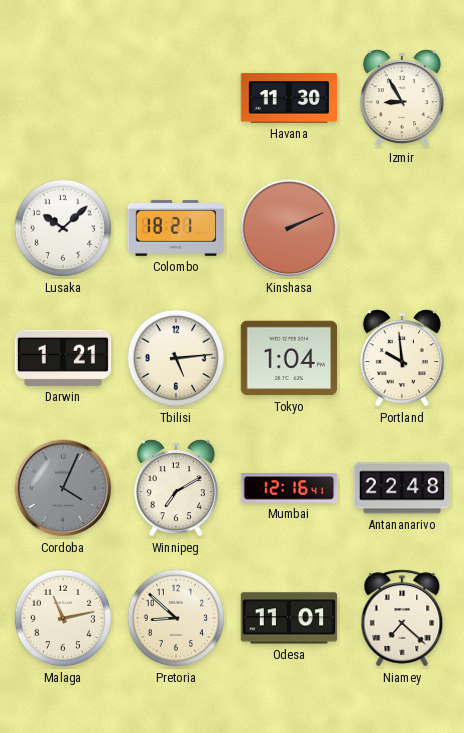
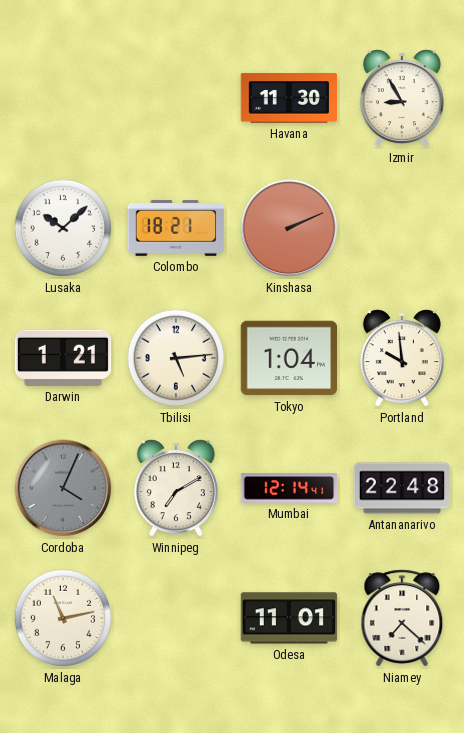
Mumbai: 12:16 -> 12:14
Pretoria: 8:52 -> none
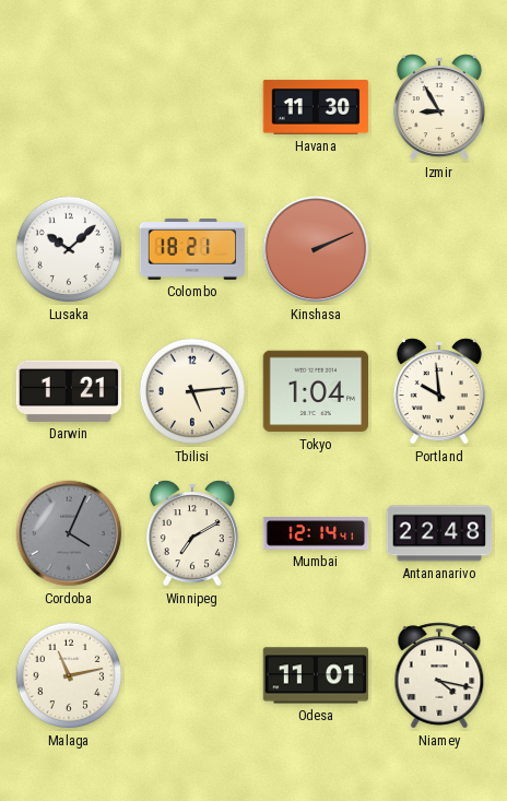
Niamey: 7:22 -> 4:17
